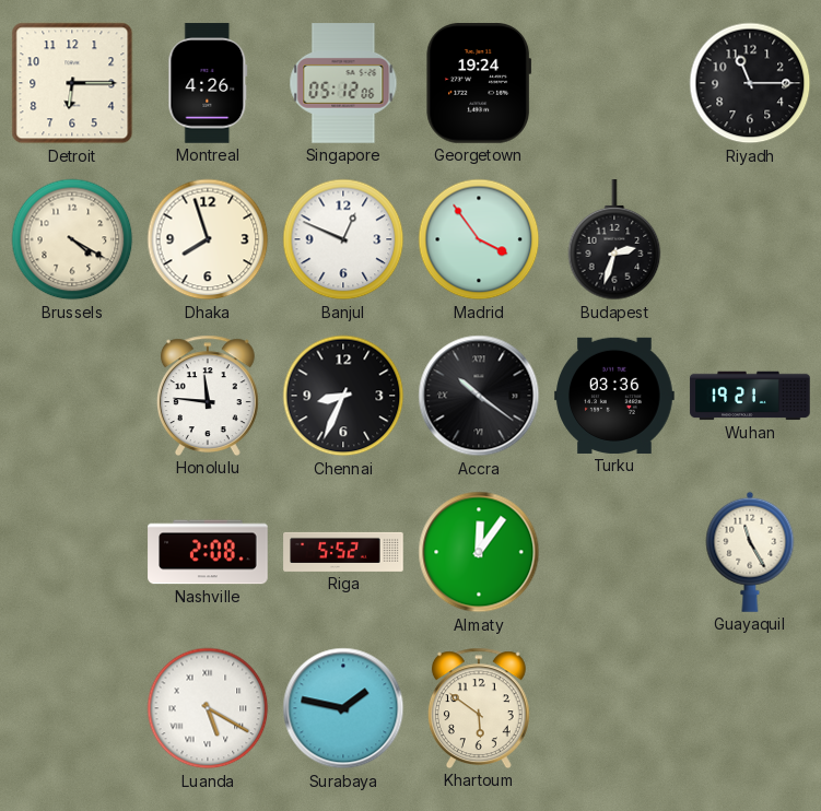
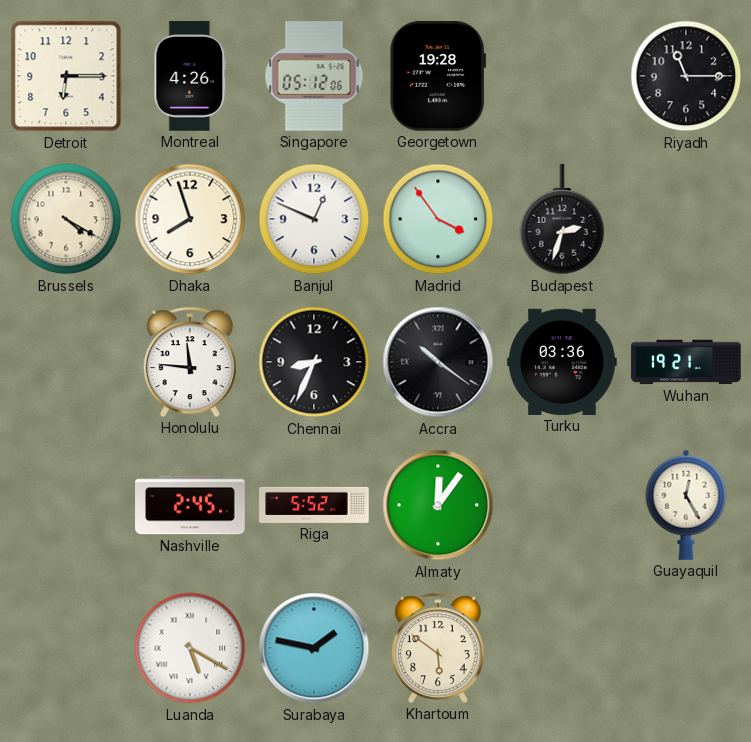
Georgetown: 19:24 -> 19:28
Nashville: 2:08 -> 2:45
Guayaquil: 11:25 -> 12:25
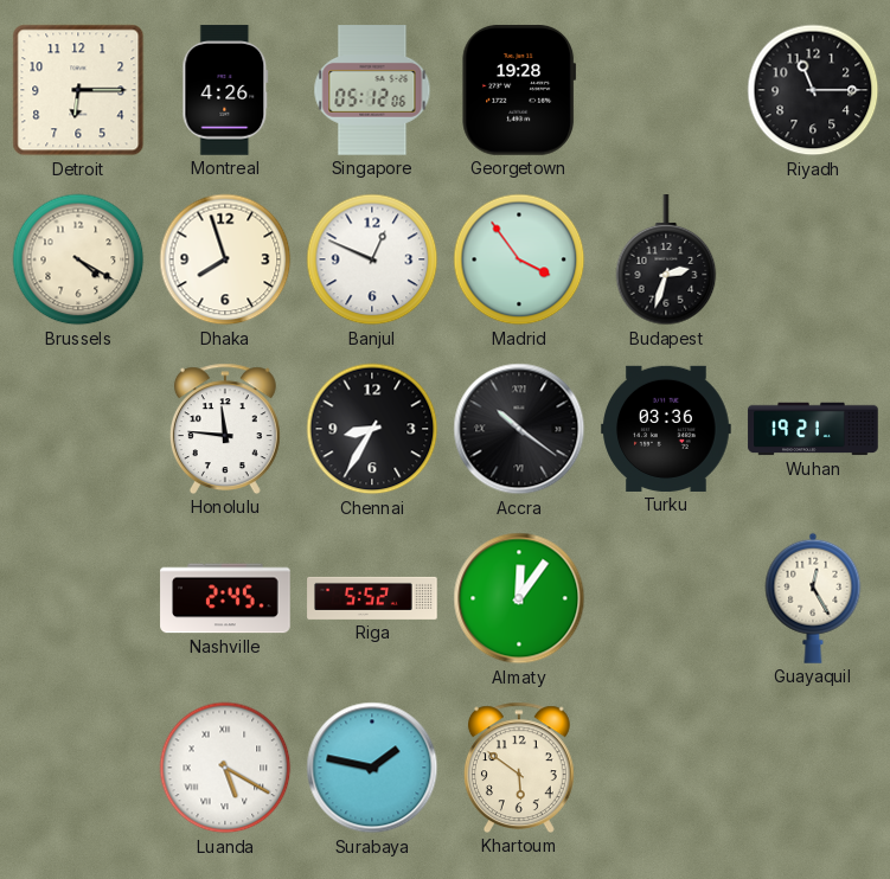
Chennai: 8:34 -> 8:35
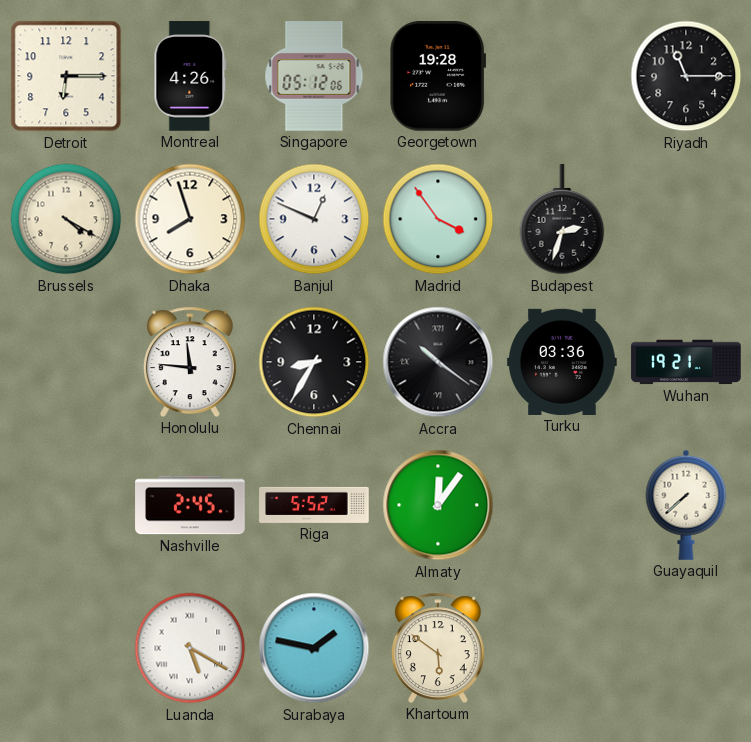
Guayaquil: 12:25 -> 7:38
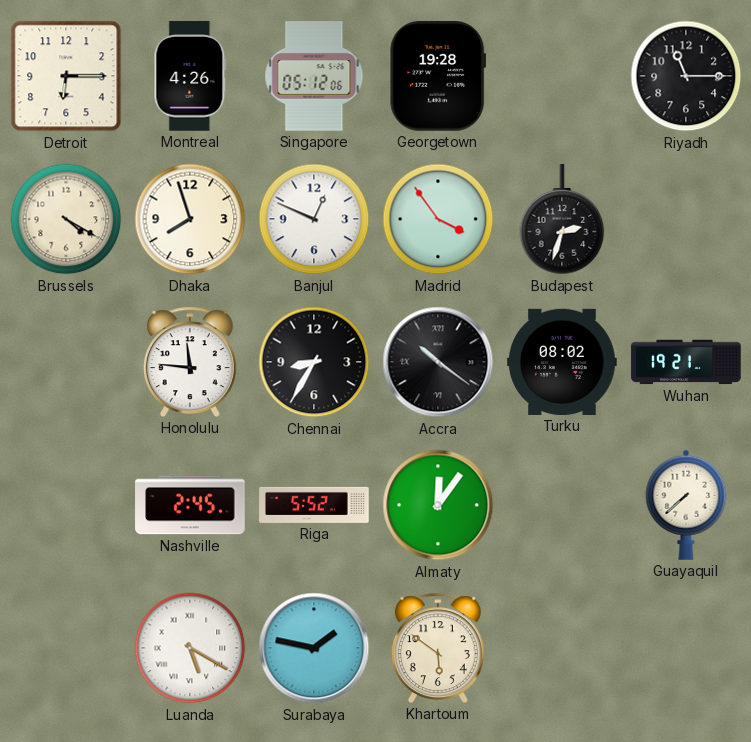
Turku: 03:36 -> 08:02
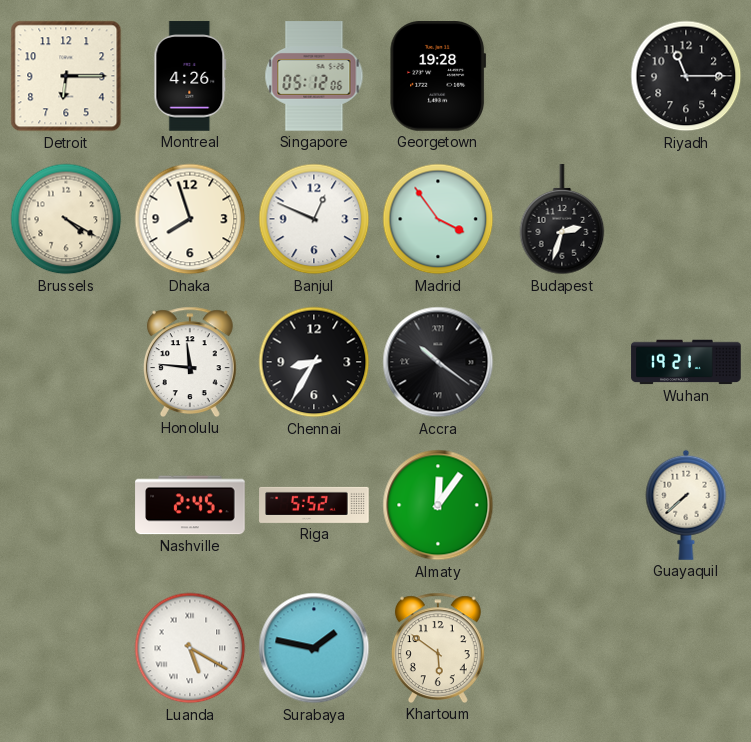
Turku: 08:02 -> none
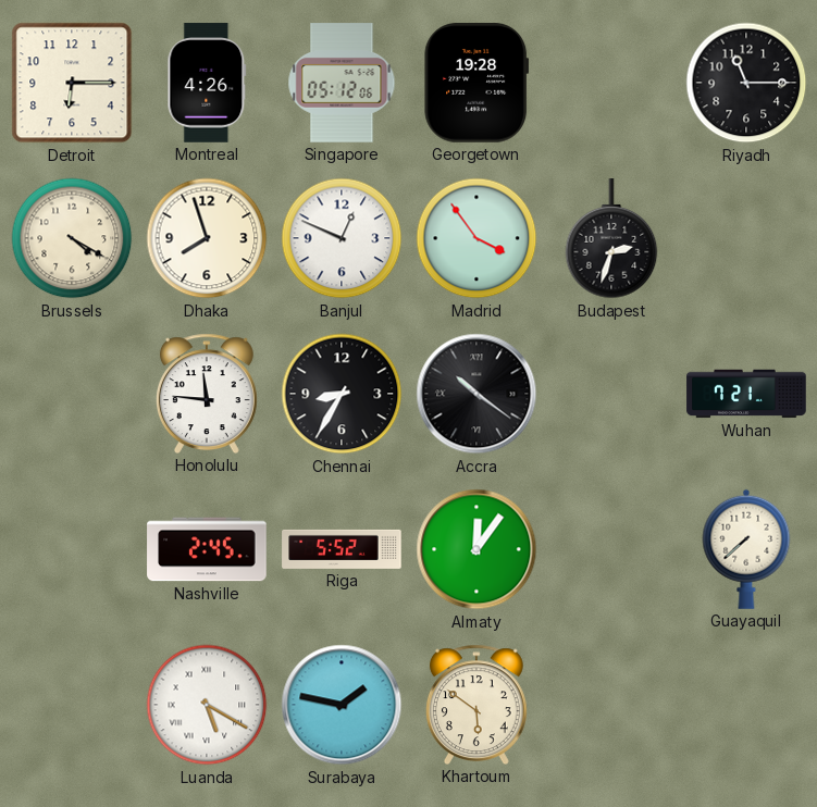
Wuhan: 19:21 -> 7:21
